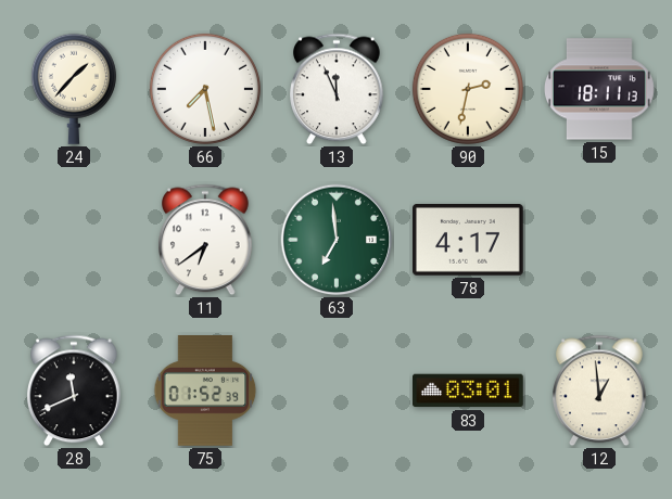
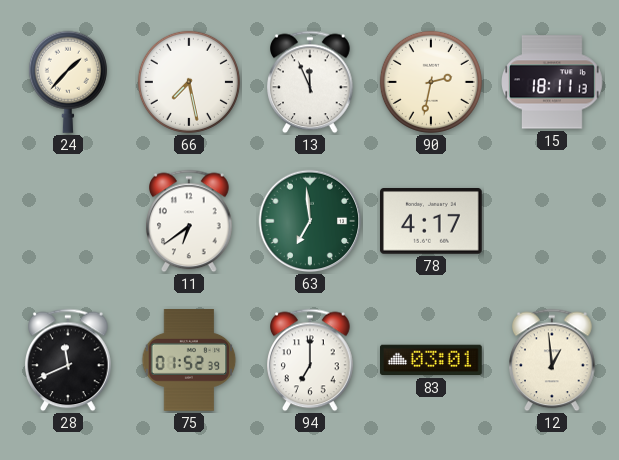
94: none -> 7:00
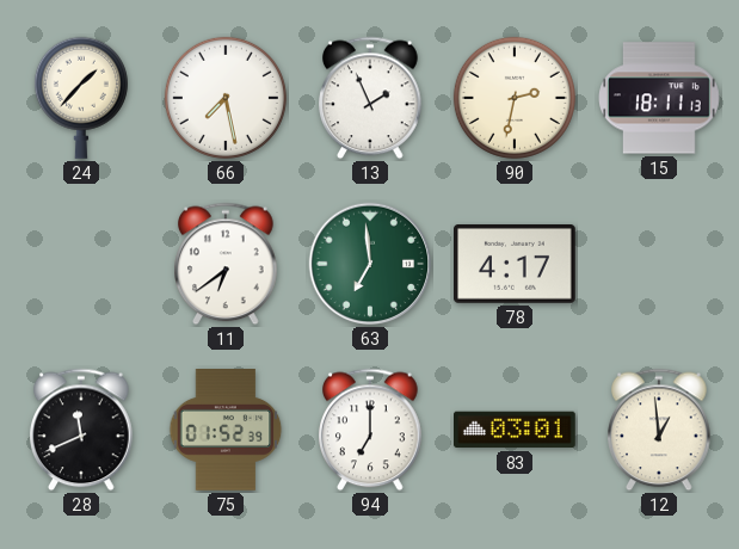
13: 11:56 -> 1:56
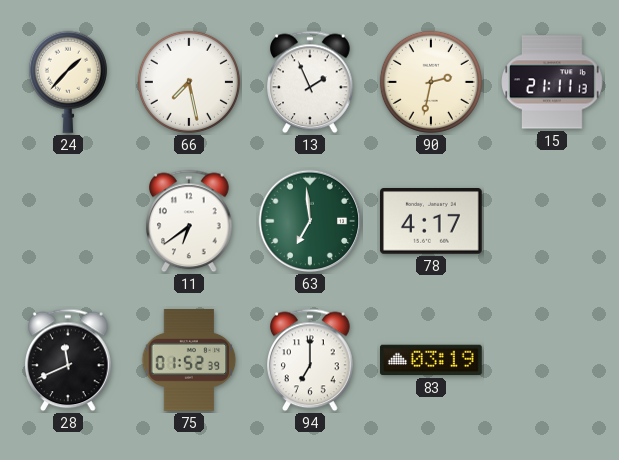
15: 18:11 -> 21:11
83: 03:01 -> 03:19
12: 12:59 -> none
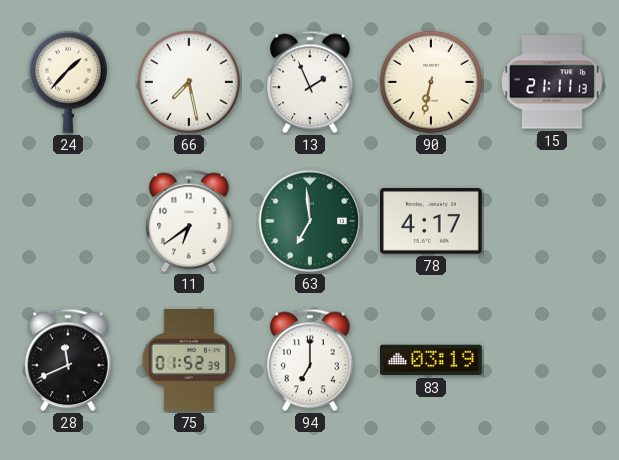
90: 2:32 -> 6:32
